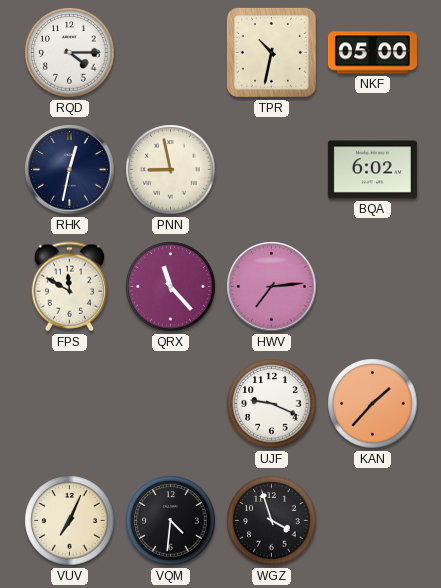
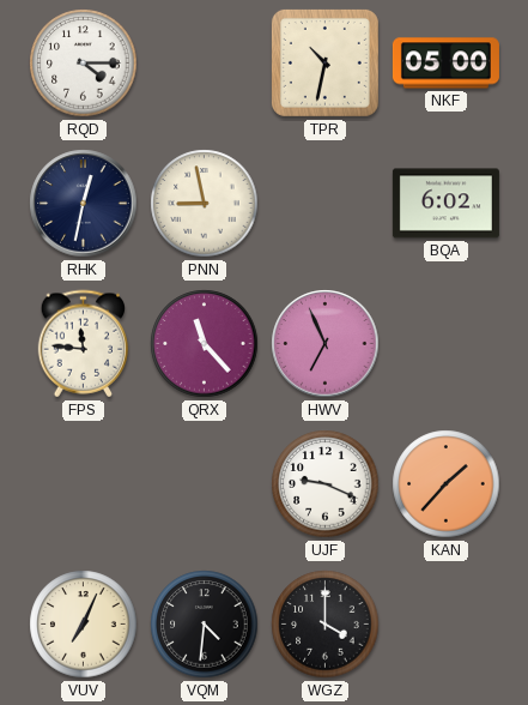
FPS: 11:50 -> 11:46
HWV: 7:14 -> 6:56
WGZ: 3:57 -> 4:00
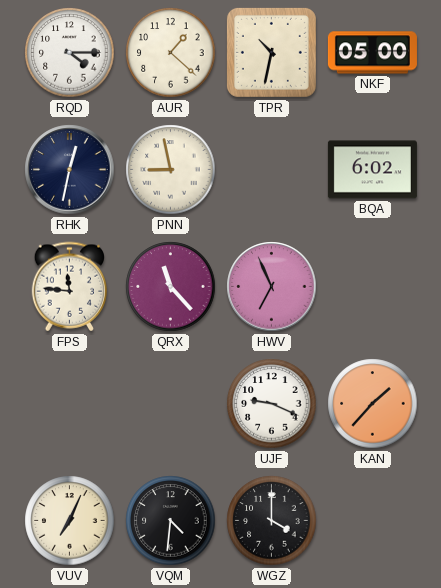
AUR: none -> 1:22
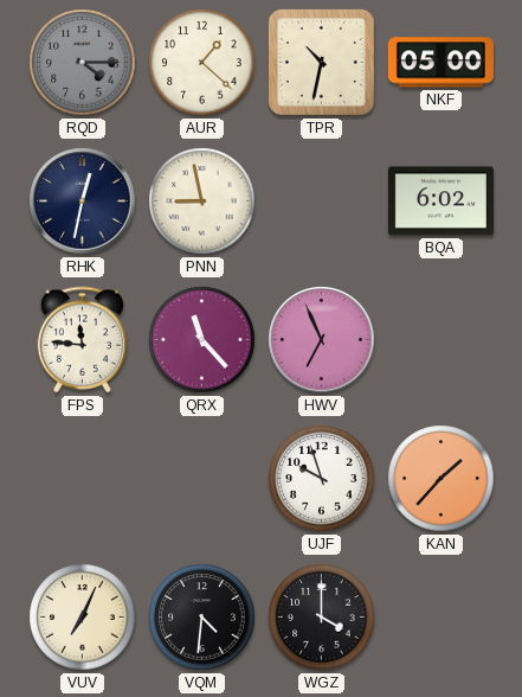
RQD dial: white -> grey
UJF: 9:19 -> 9:57
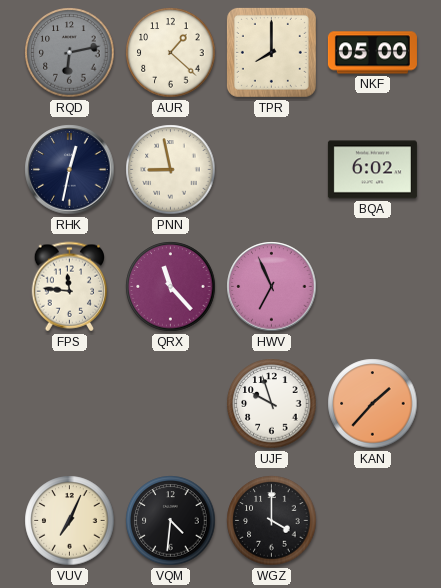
RQD: 4:15 -> 6:13
TPR: 10:32 -> 8:00
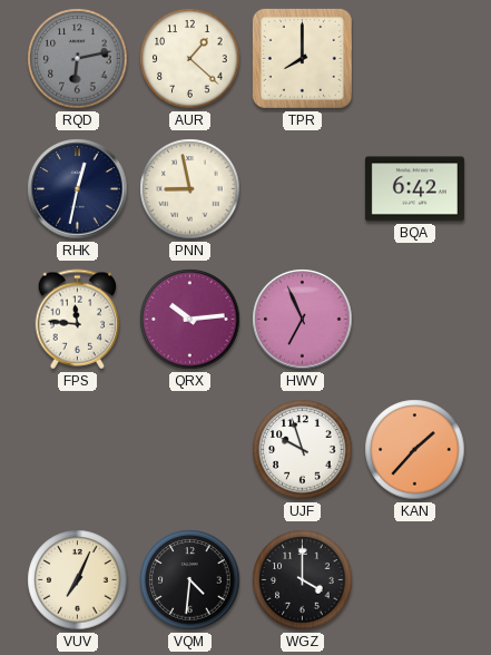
NKF: 05:00 -> none
BQA: 6:02 -> 6:42
QRX: 11:23 -> 10:14
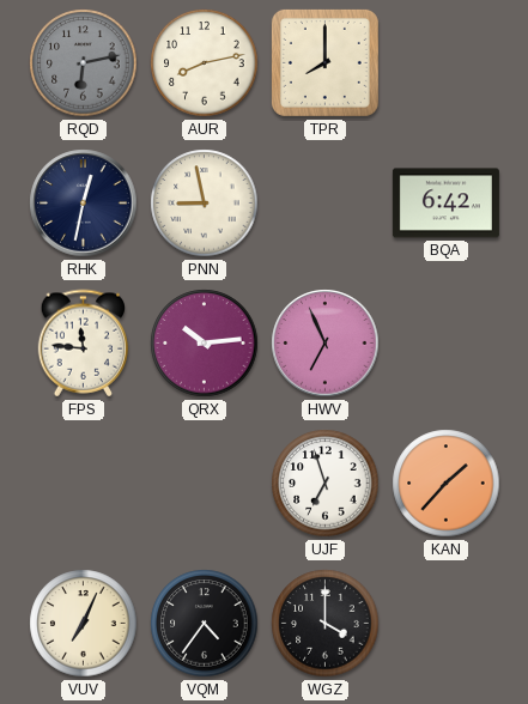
AUR: 1:22 -> 8:13
UJF: 9:57 -> 6:57
VQM: 4:31 -> 4:36
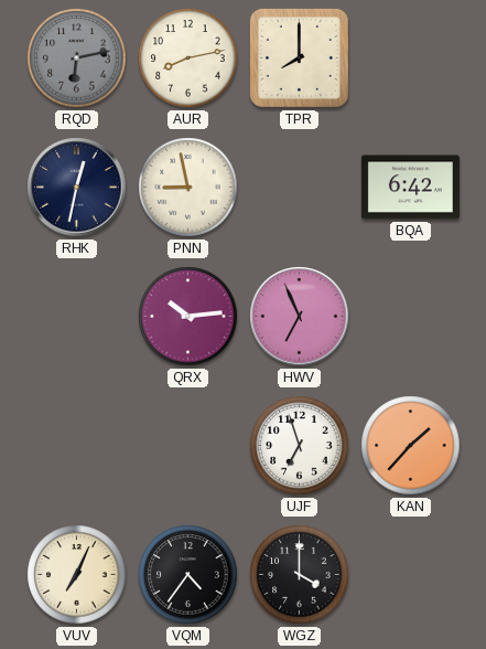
FPS: 11:46 -> none
